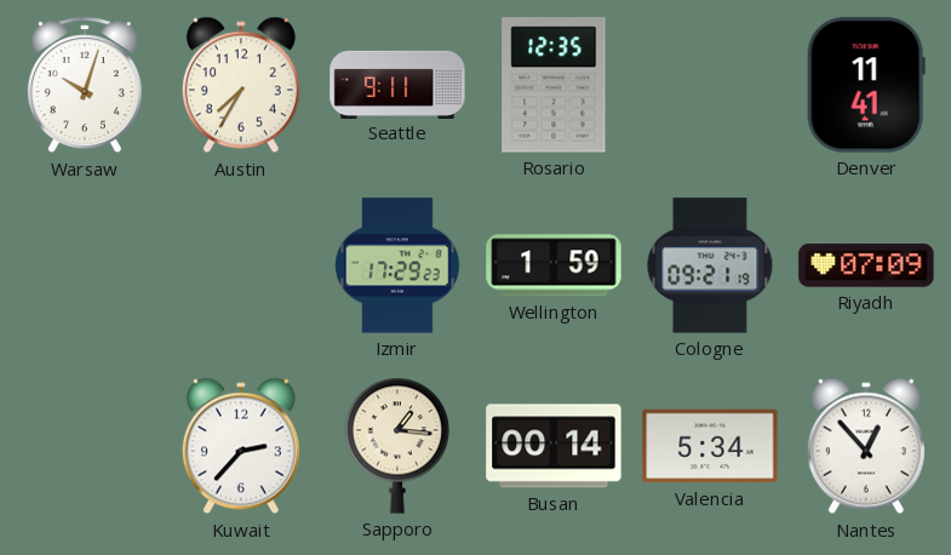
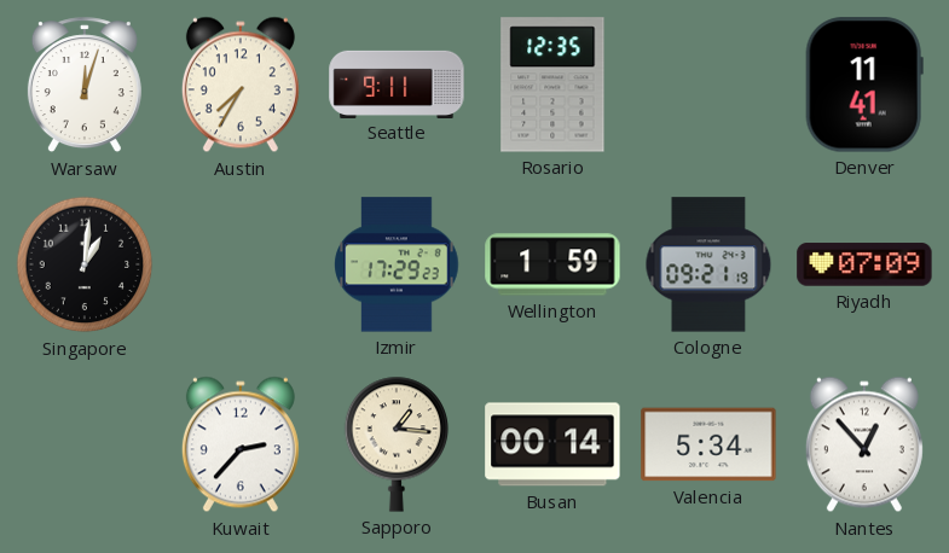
Warsaw: 10:03 -> 12:03
Singapore: none -> 1:01
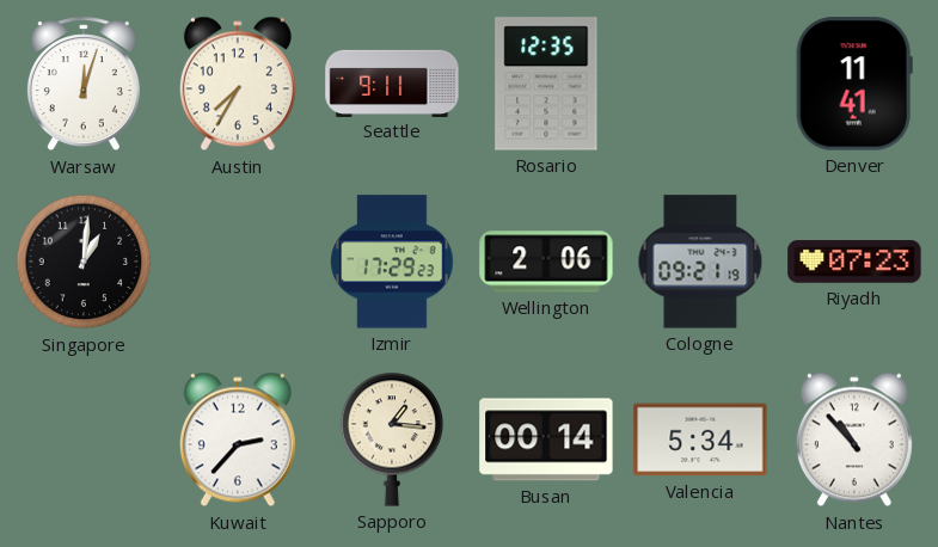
Wellington: 1:59 -> 2:06
Riyadh: 07:09 -> 07:23
Nantes: 12:53 -> 10:53
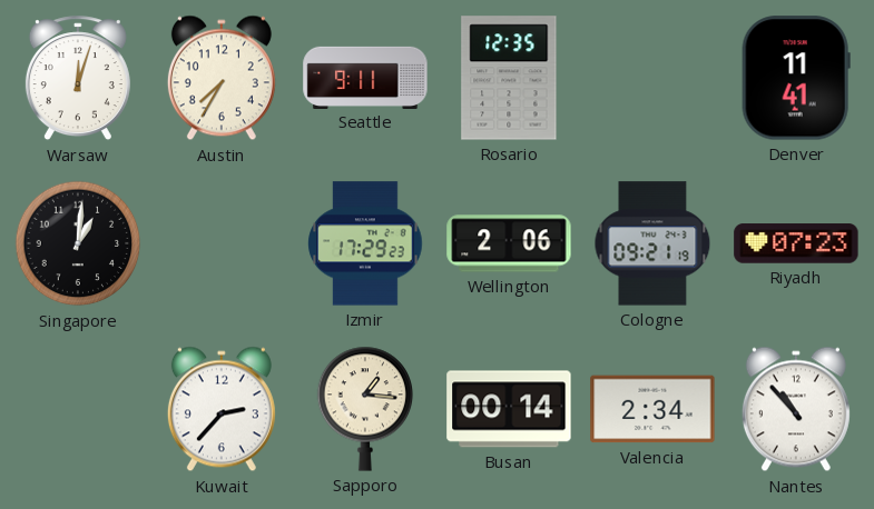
Valencia: 5:34 -> 2:34
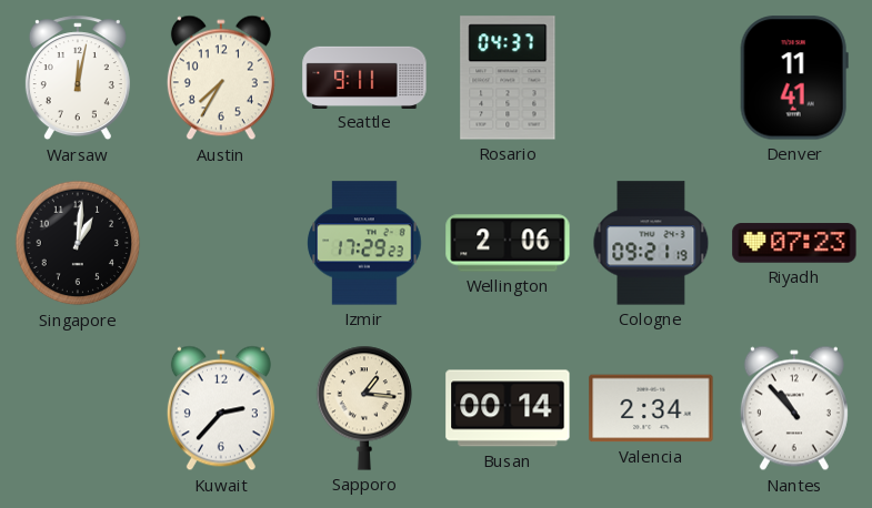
Warsaw: 12:03 -> 12:02
Rosario: 12:35 -> 04:37
